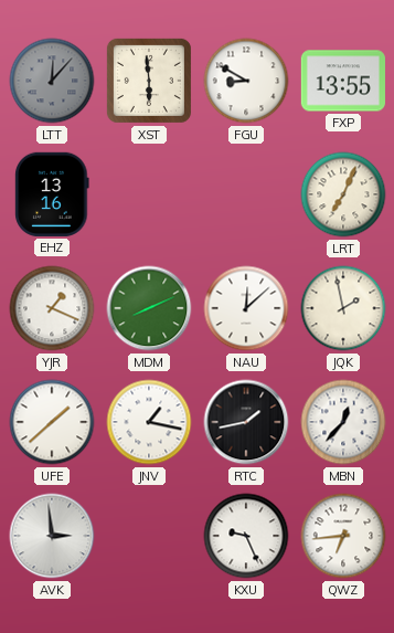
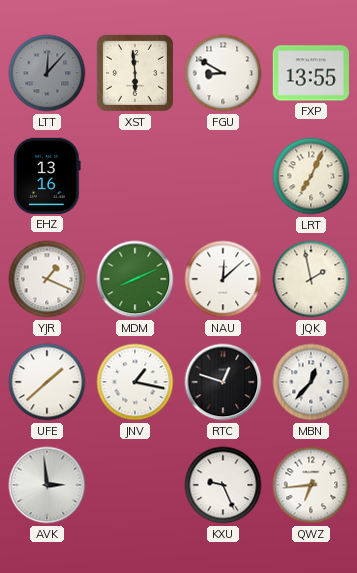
RTC: 1:43 -> 12:48
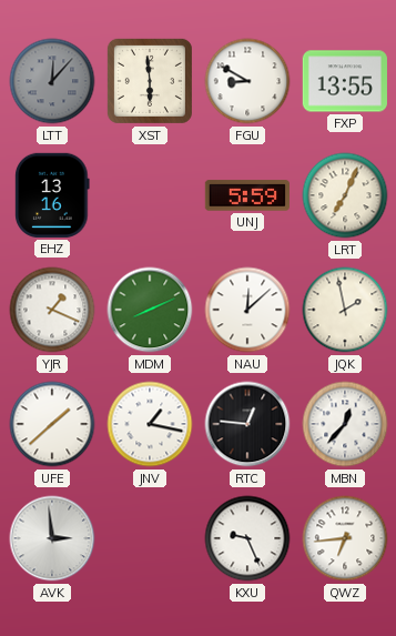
UNJ: none -> 5:59
RTC: 12:48 -> 12:46
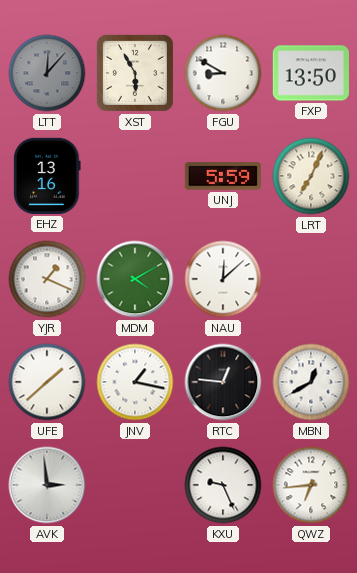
XST: 5:59 -> 5:55
FXP: 13:55 -> 13:50
MDM: 8:11 -> 4:10
JQK: 1:58 -> none
MBN: 12:37 -> 12:40
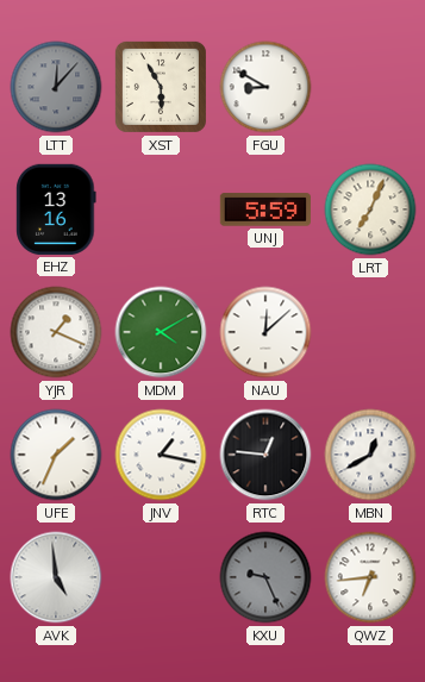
FXP: 13:50 -> none
UFE: 1:38 -> 1:34
AVK: 2:59 -> 4:59
KXU dial: white -> grey
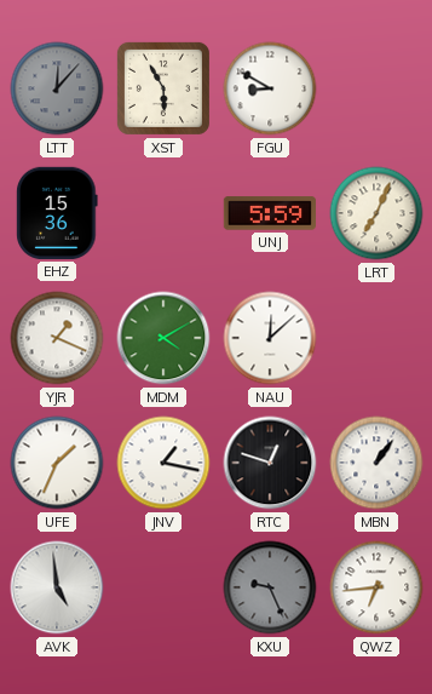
EHZ: 13:16 -> 15:36
RTC: 12:46 -> 12:48
MBN: 12:40 -> 1:06
